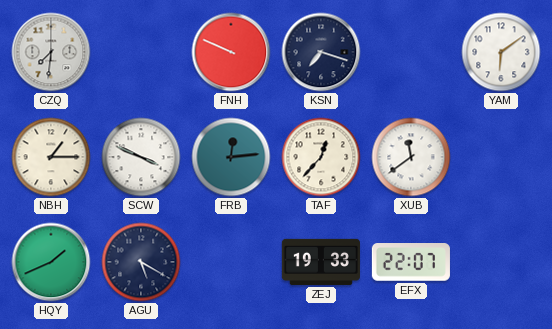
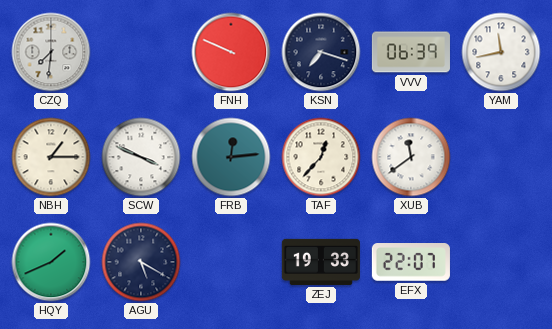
VVV: none -> 06:39
YAM: 6:09 -> 11:43
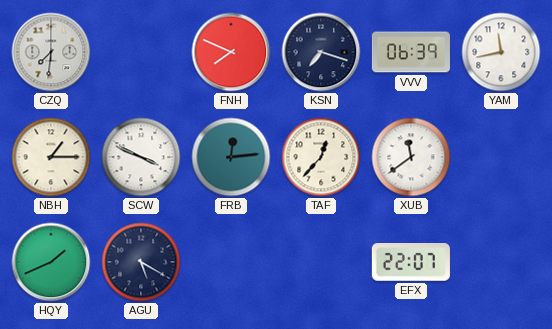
FNH: 9:49 -> 7:49
ZEJ: 19:33 -> none
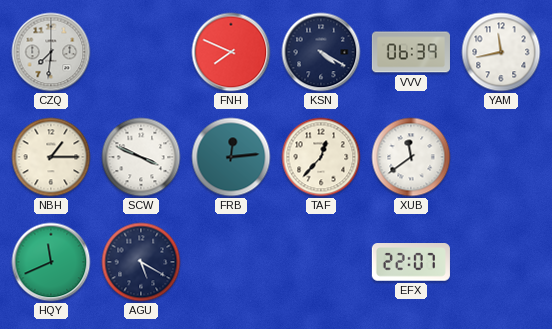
KSN: 7:18 -> 4:20
HQY: 1:41 -> 11:41
